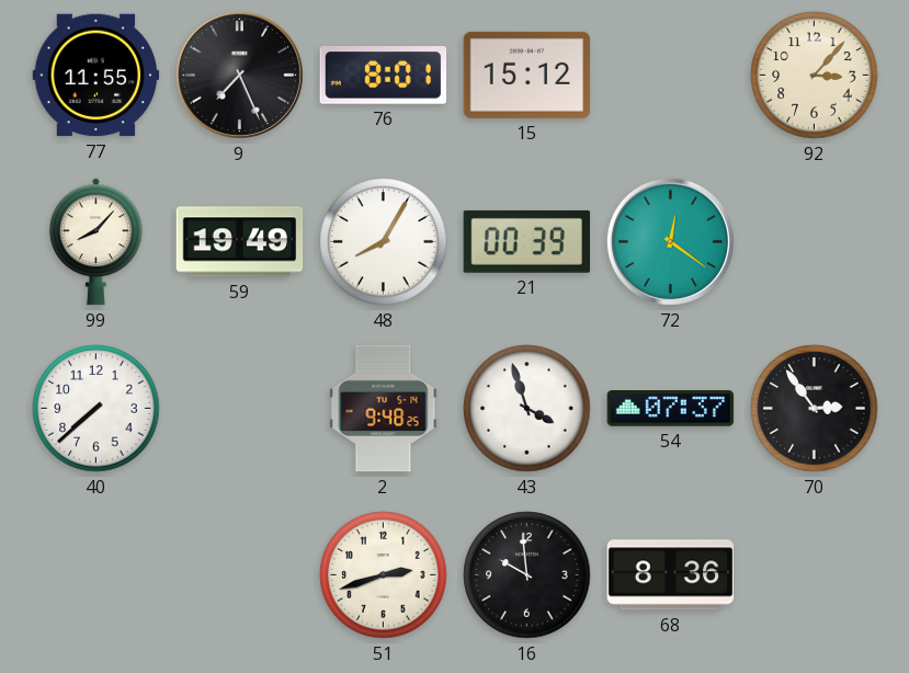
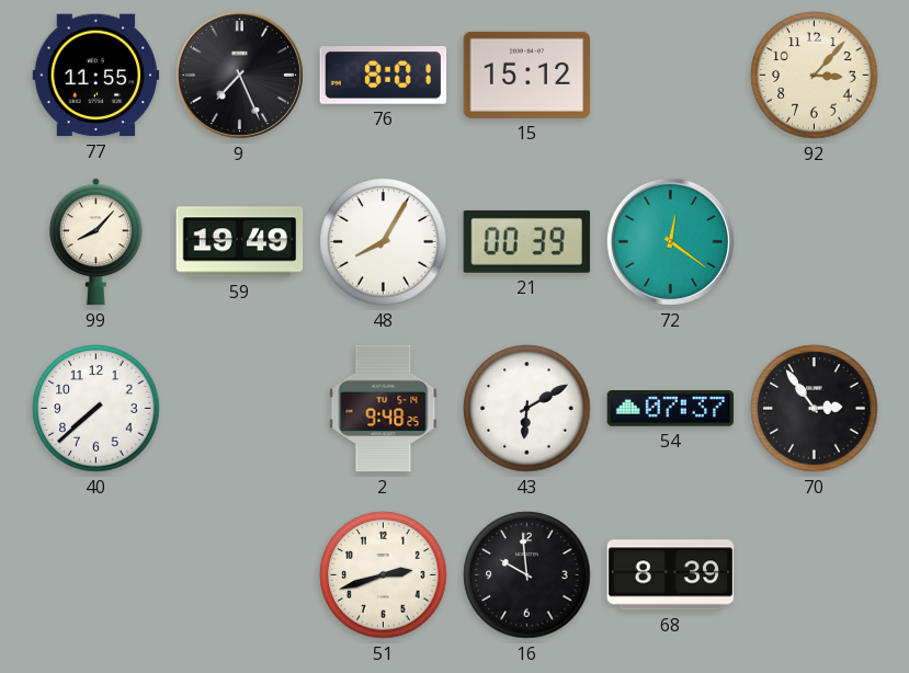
43: 3:57 -> 6:10
68: 8:36 -> 8:39
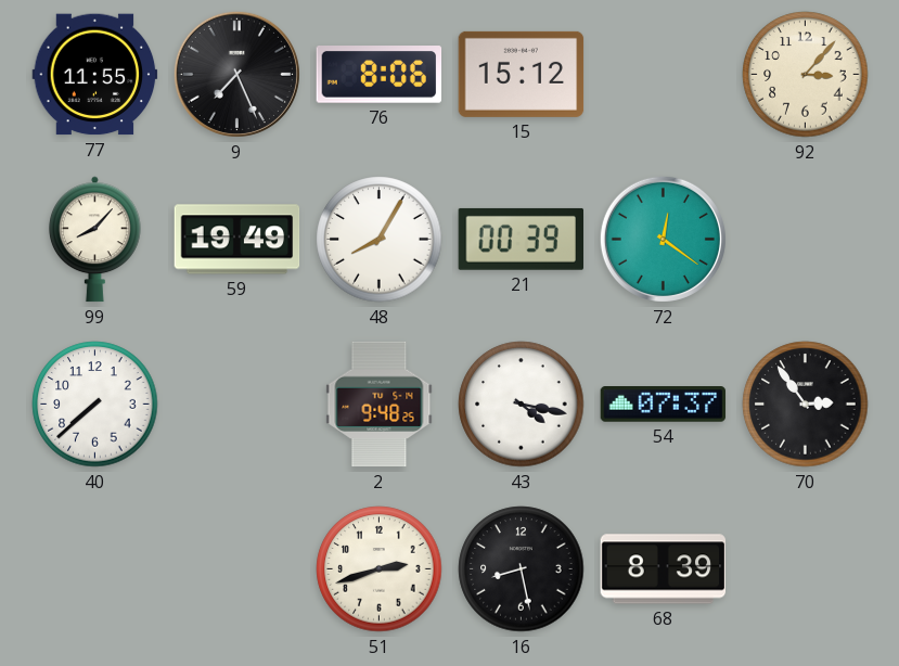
76: 8:01 -> 8:06
43: 6:10 -> 4:17
16: 9:59 -> 8:28
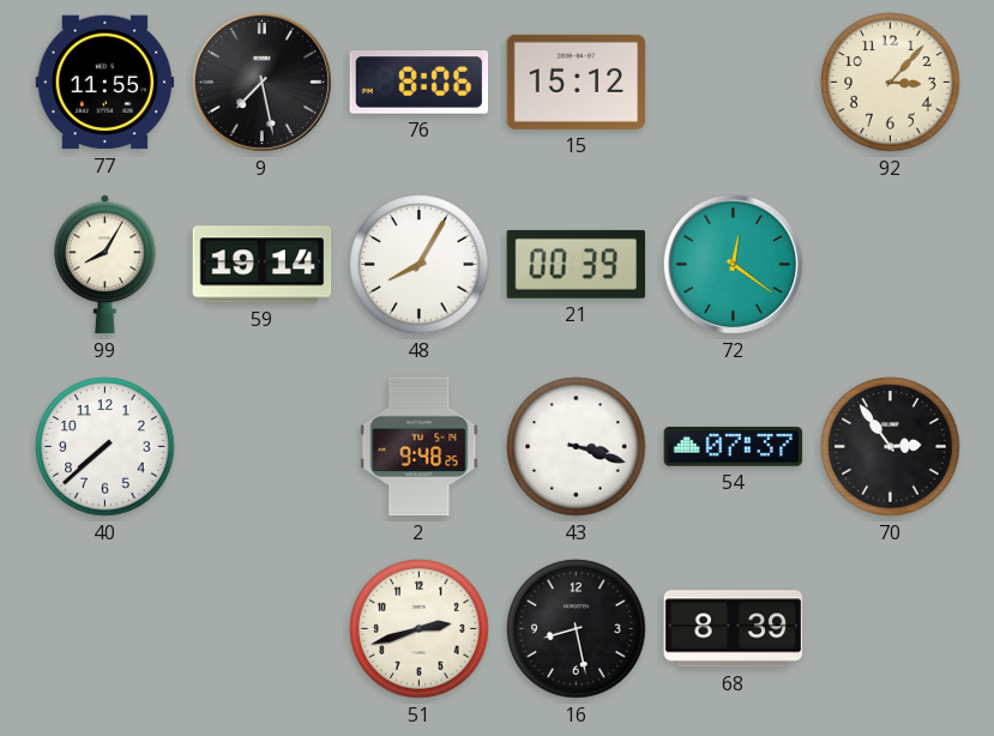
9: 7:26 -> 7:28
99: 8:07 -> 8:05
59: 19:49 -> 19:14
43: 4:17 -> 3:18
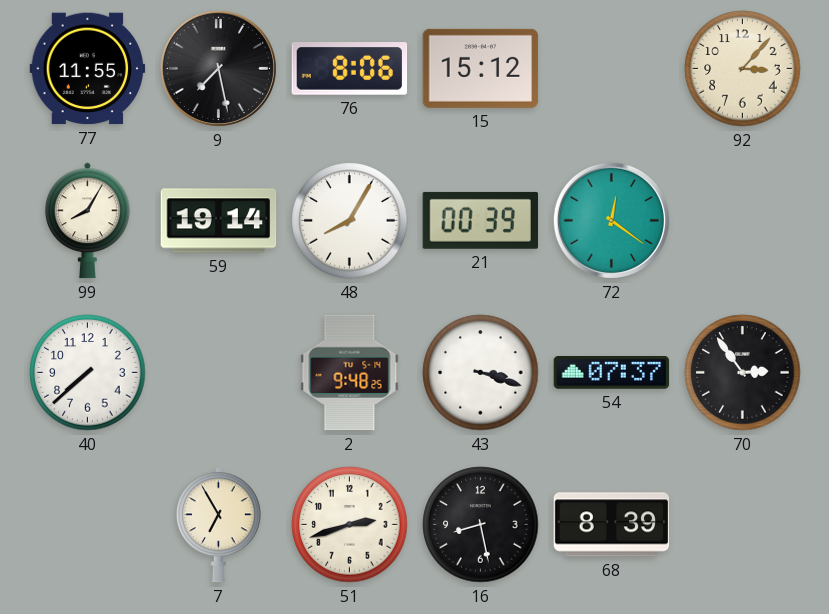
7: none -> 6:55
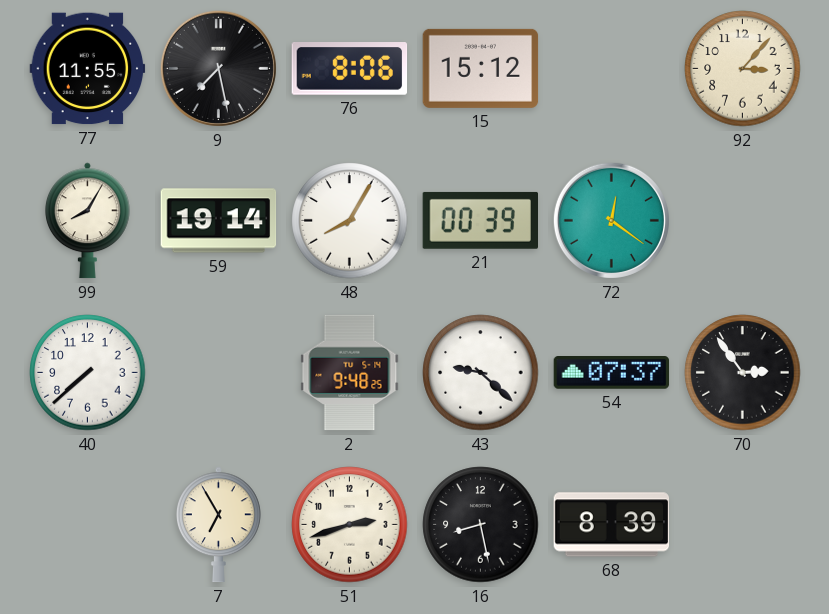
43: 3:18 -> 9:22
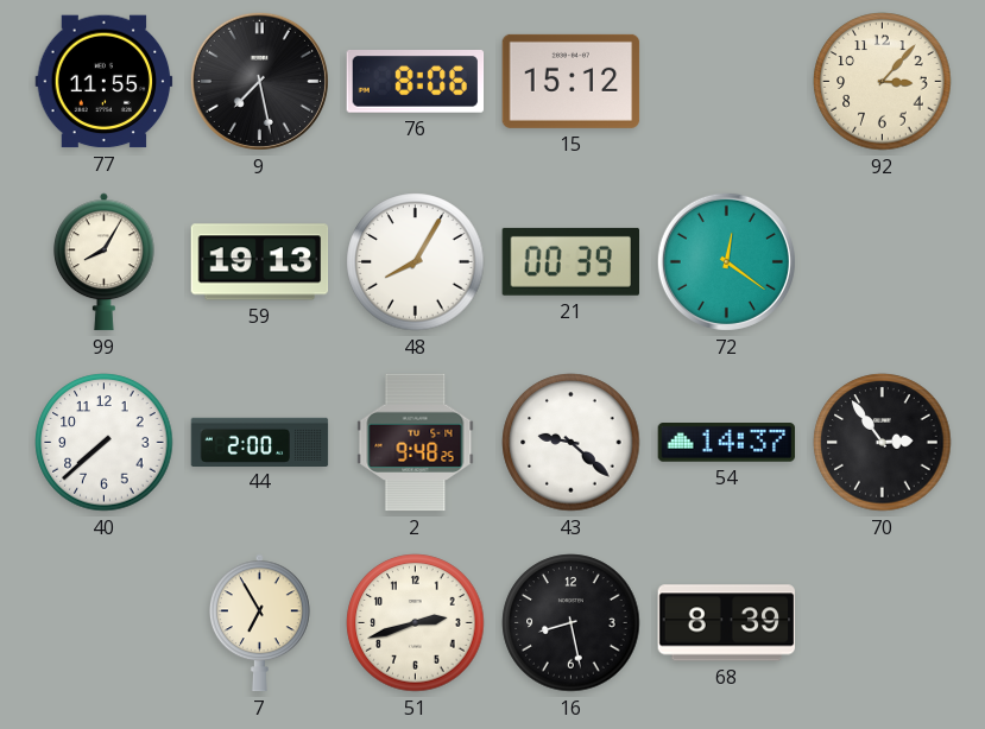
59: 19:14 -> 19:13
44: none -> 2:00
54: 07:37 -> 14:37
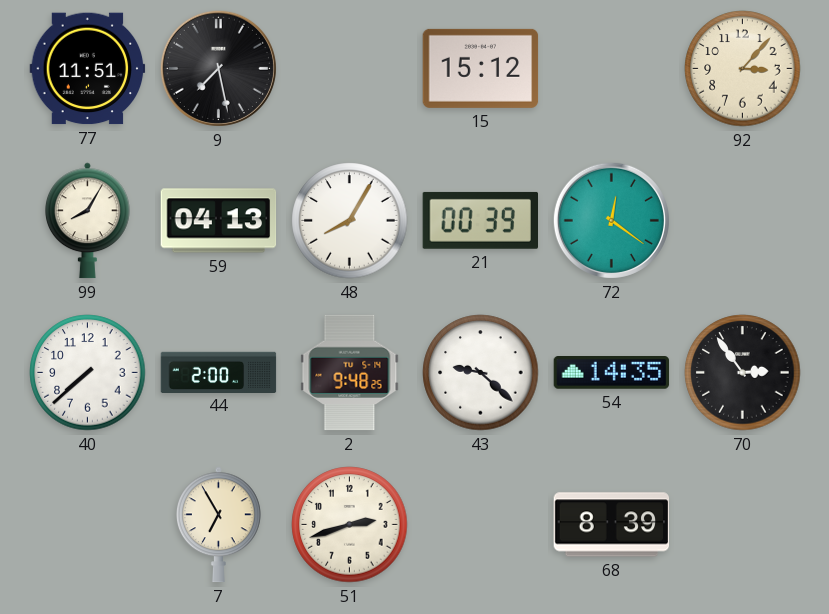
77: 11:55 -> 11:51
76: 8:06 -> none
59: 19:13 -> 04:13
54: 14:37 -> 14:35
16: 8:28 -> none
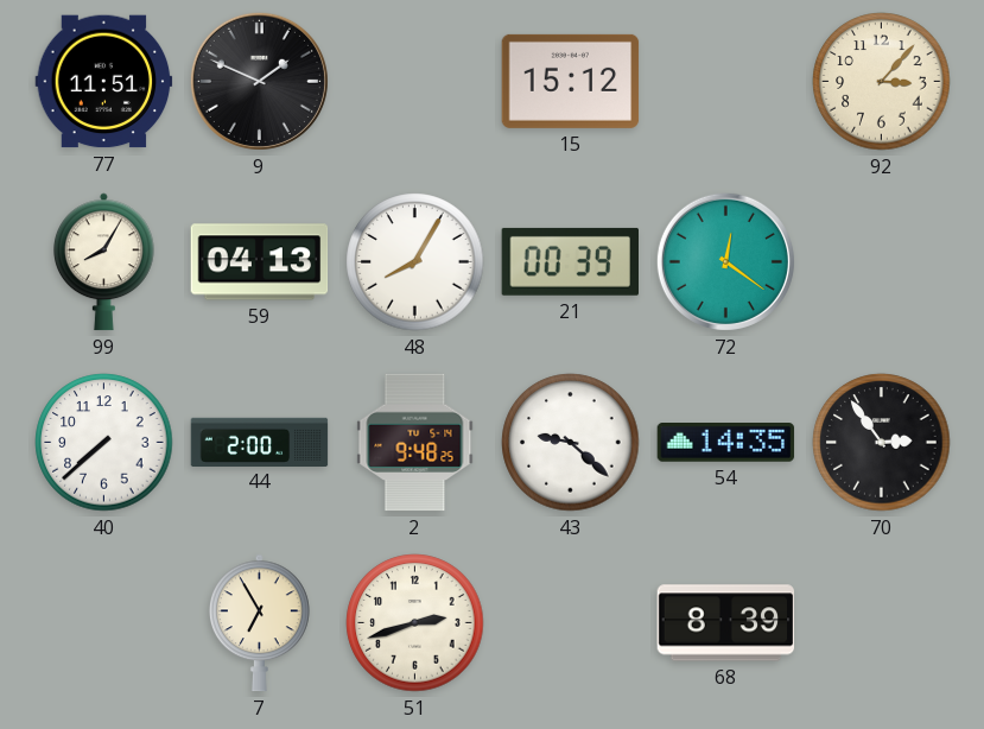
9: 7:28 -> 1:49
